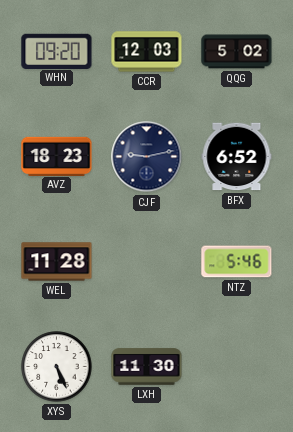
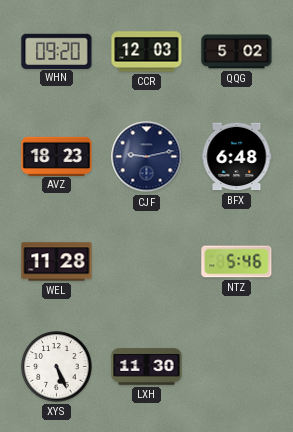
BFX: 6:52 -> 6:48
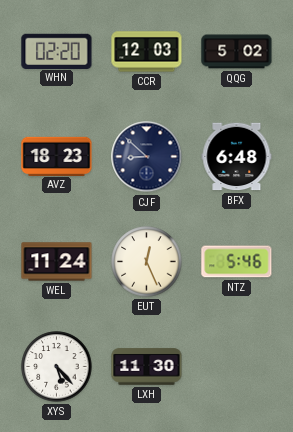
WHN: 09:20 -> 02:20
CJF: 9:13 -> 8:52
WEL: 11:28 -> 11:24
EUT: none -> 12:26
XYS: 5:26 -> 5:23
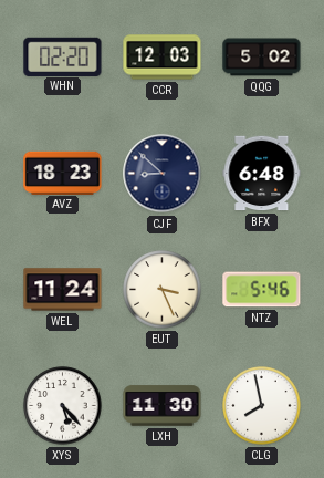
EUT: 12:26 -> 3:26
CLG: none -> 7:58
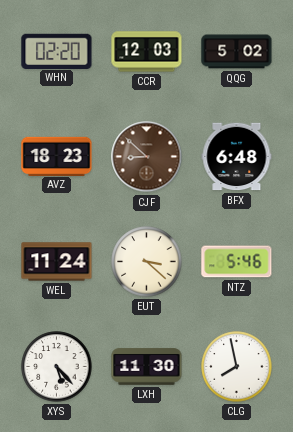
CJF dial: navy -> brown
EUT: 3:26 -> 3:22
